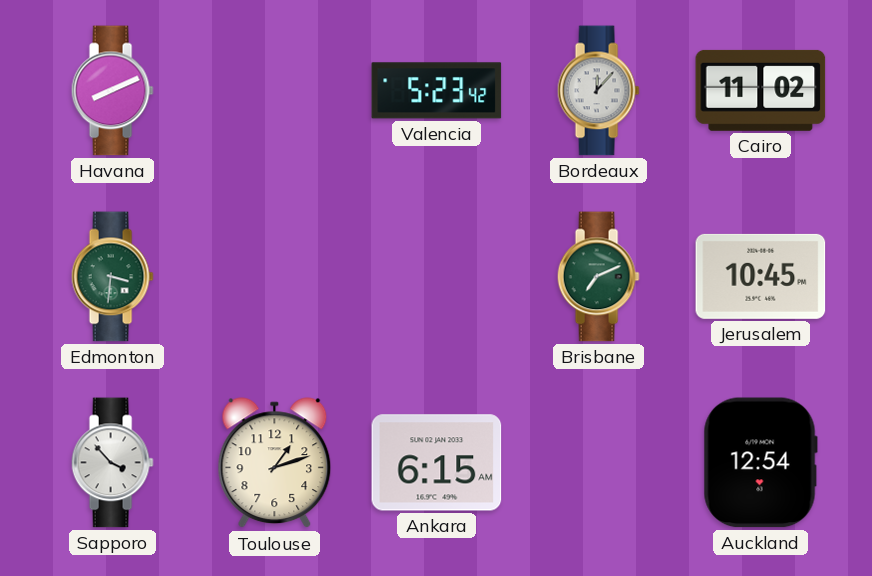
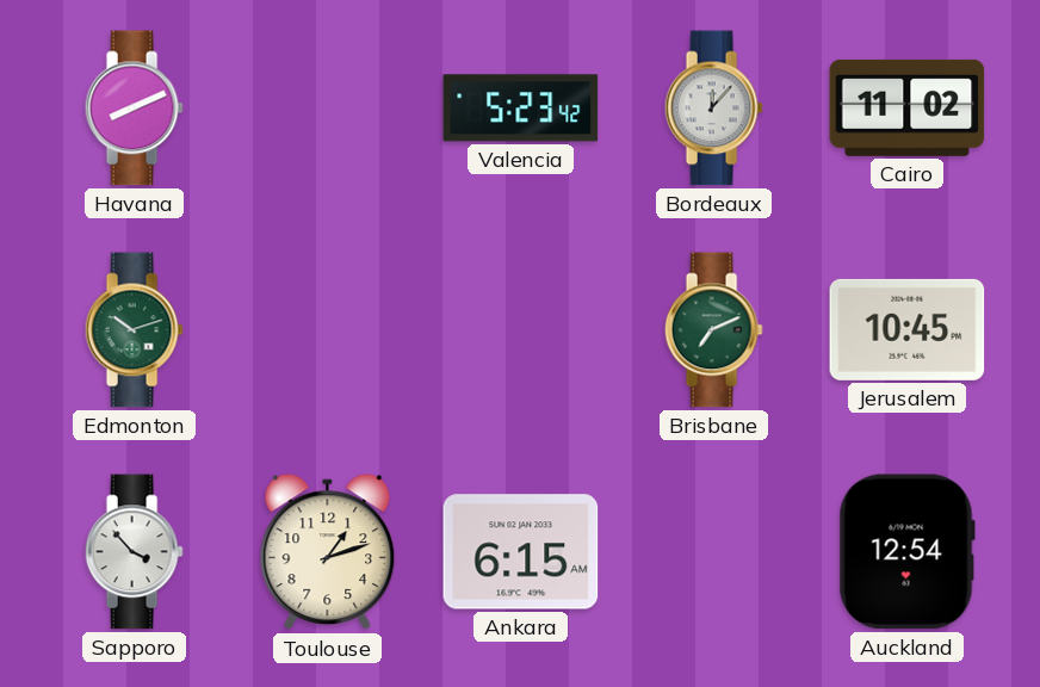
Edmonton: 3:31 -> 10:12
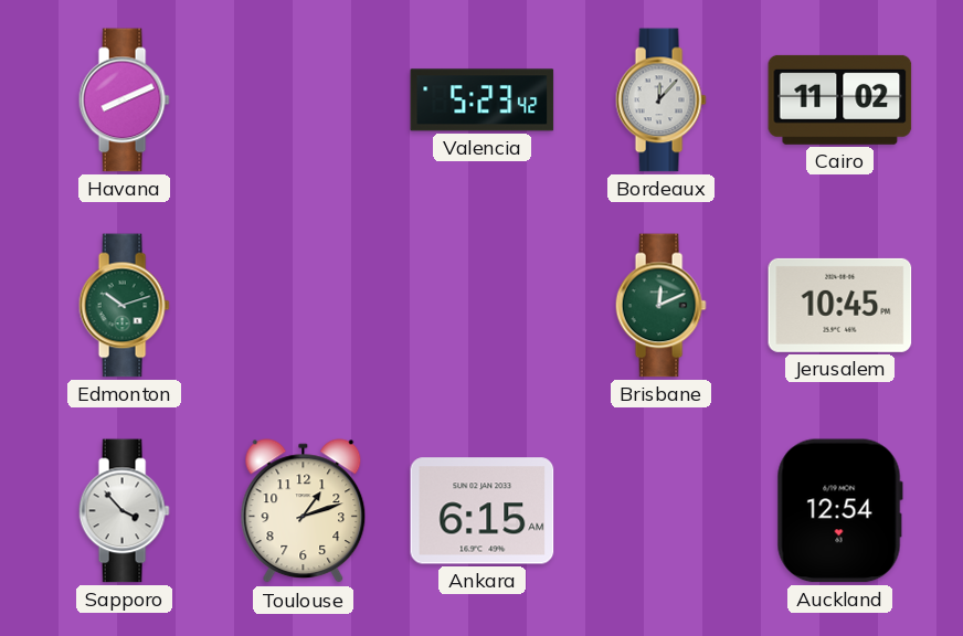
Brisbane: 7:11 -> 12:11
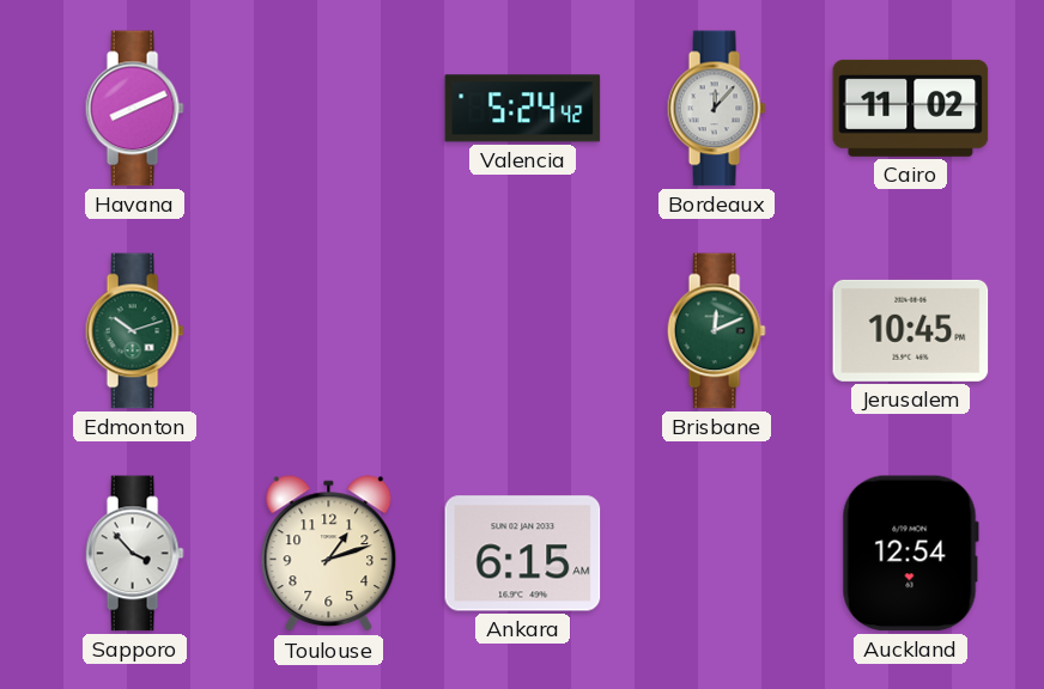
Valencia: 5:23 -> 5:24
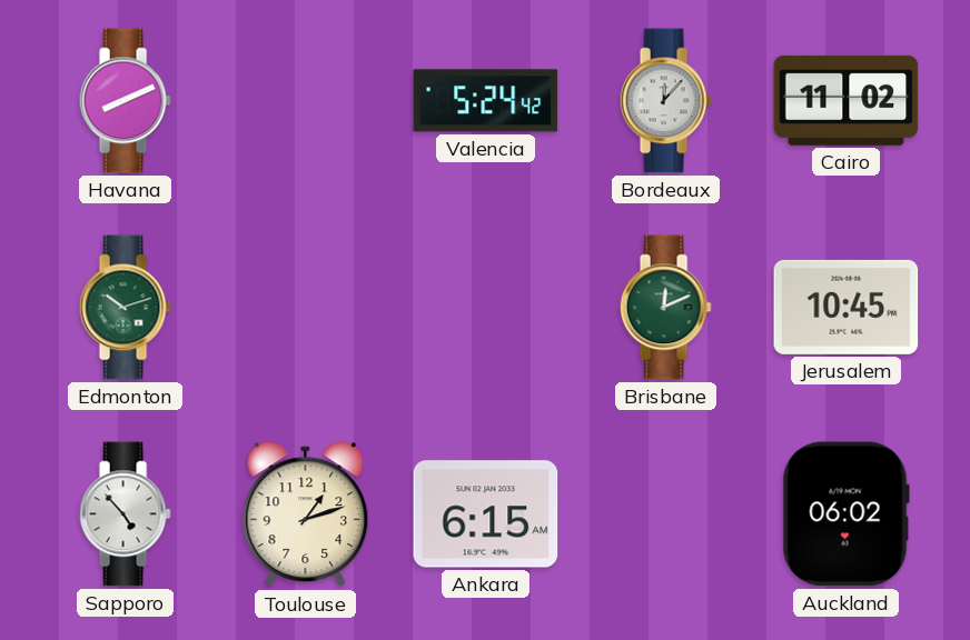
Sapporo: 3:53 -> 4:53
Auckland: 12:54 -> 06:02
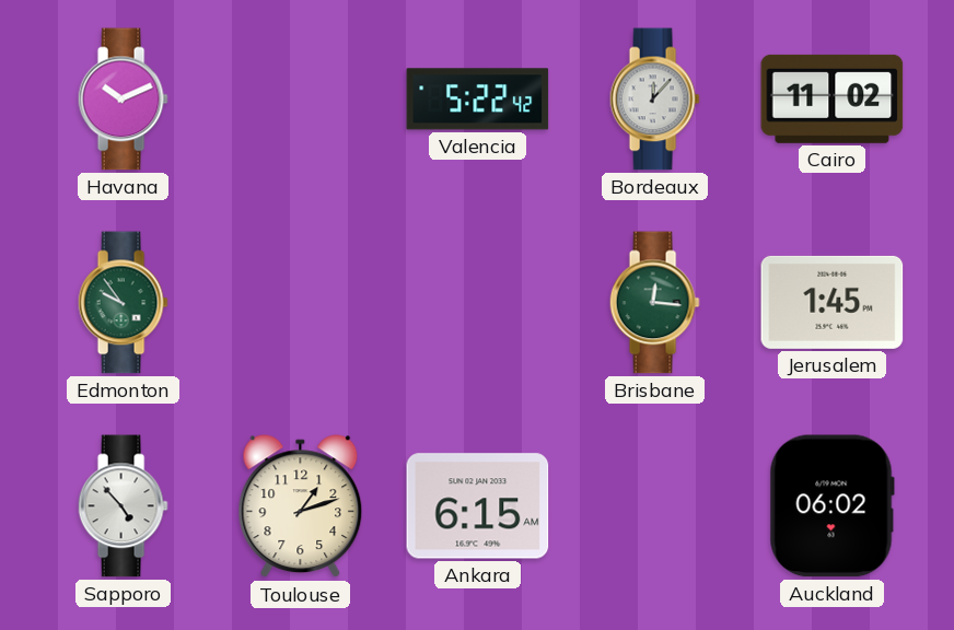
Havana: 8:11 -> 10:11
Valencia: 5:24 -> 5:22
Edmonton: 10:12 -> 9:54
Brisbane: 12:11 -> 12:16
Jerusalem: 10:45 -> 1:45
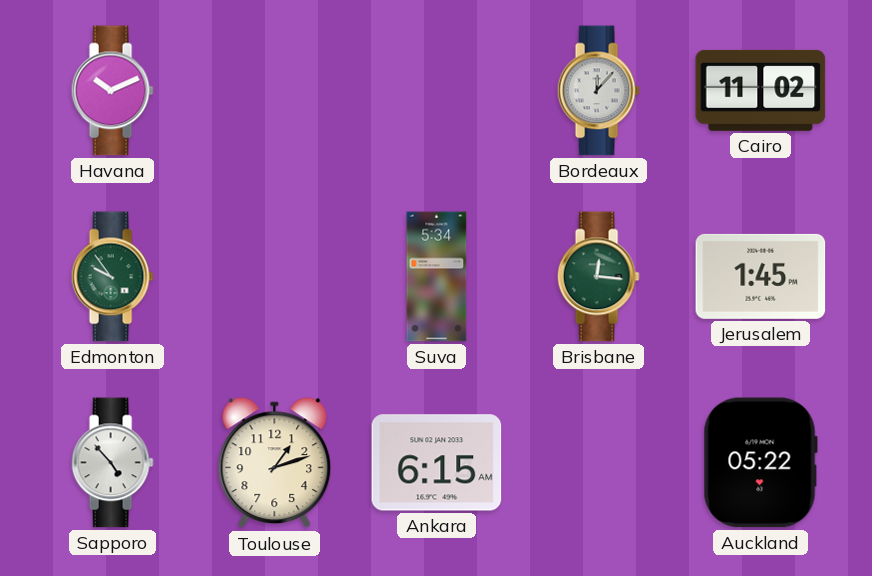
Valencia: 5:22 -> none
Suva: none -> 5:34
Auckland: 06:02 -> 05:22
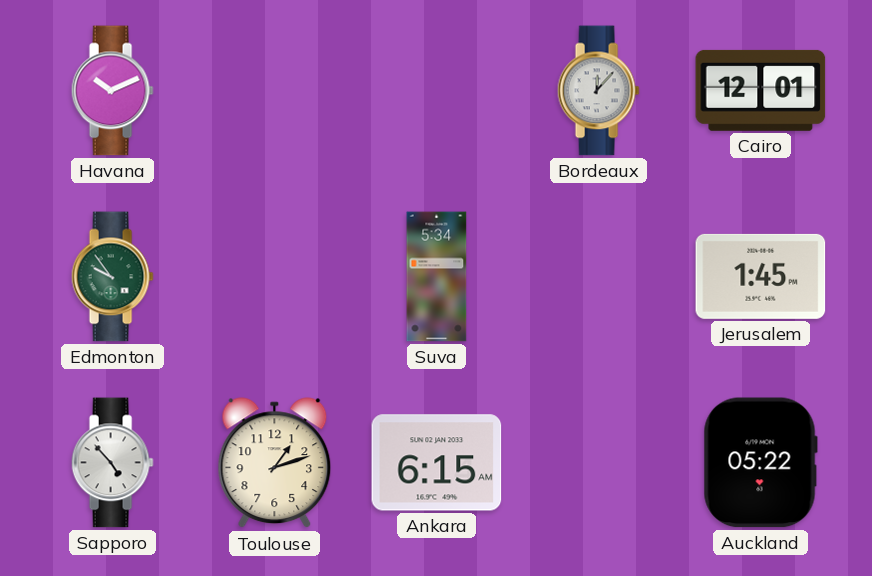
Cairo: 11:02 -> 12:01
Brisbane: 12:16 -> none
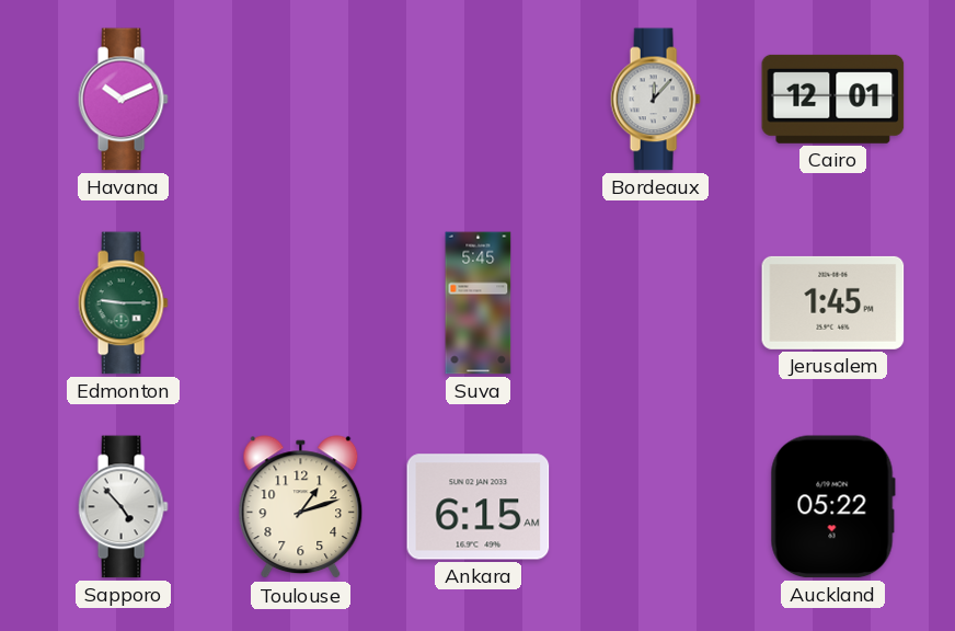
Edmonton: 9:54 -> 9:15
Suva: 5:34 -> 5:45
